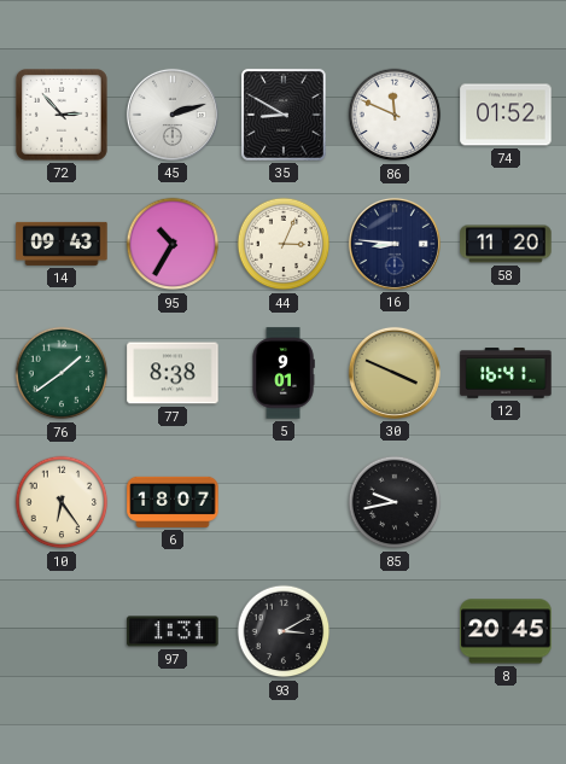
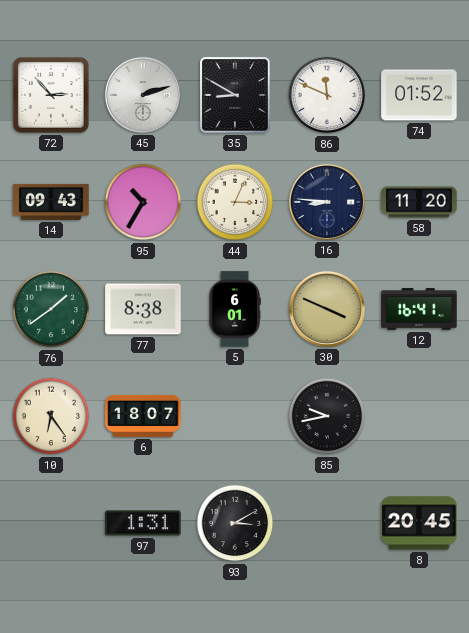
5: 9:01 -> 6:01
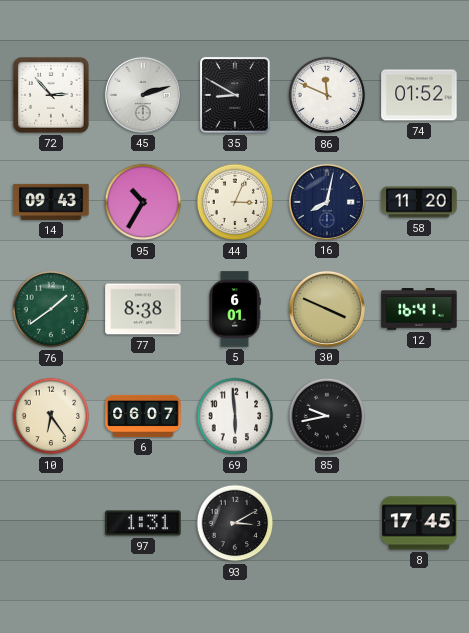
16: 8:46 -> 8:02
6: 18:07 -> 06:07
69: none -> 5:59
8: 20:45 -> 17:45
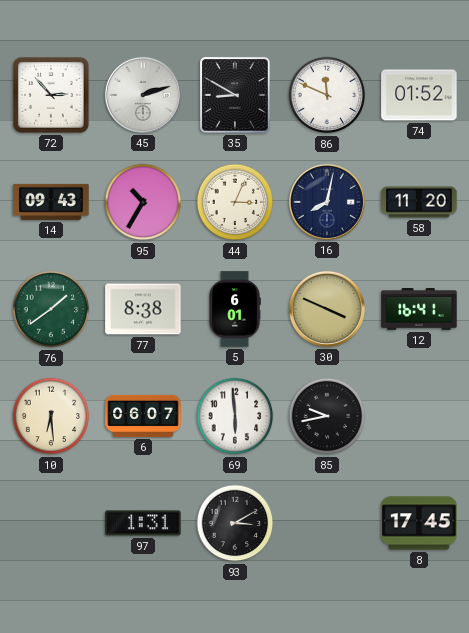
10: 6:24 -> 6:29
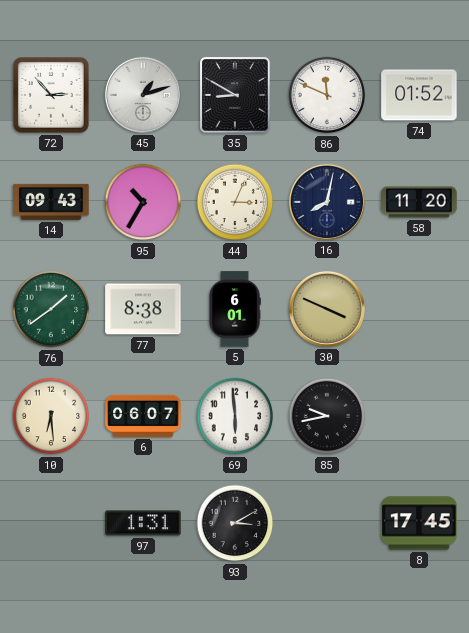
45: 2:12 -> 1:12
12: 16:41 -> none
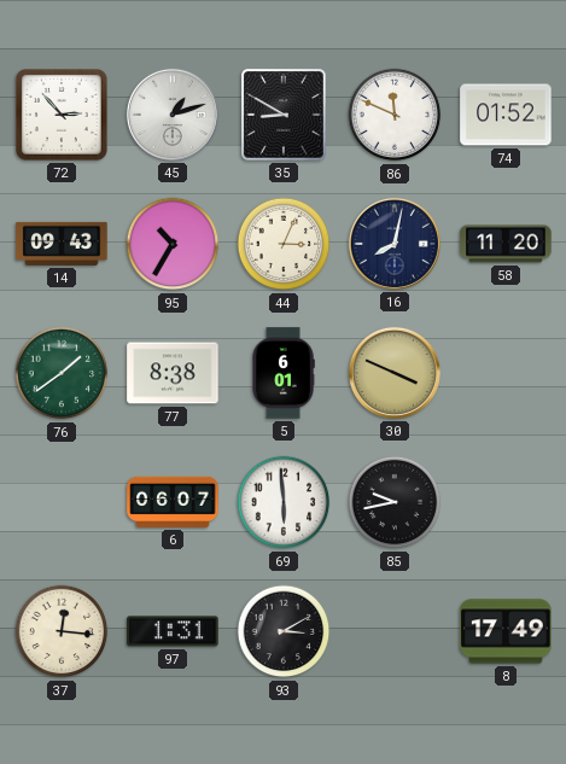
10: 6:29 -> none
37: none -> 12:16
8: 17:45 -> 17:49
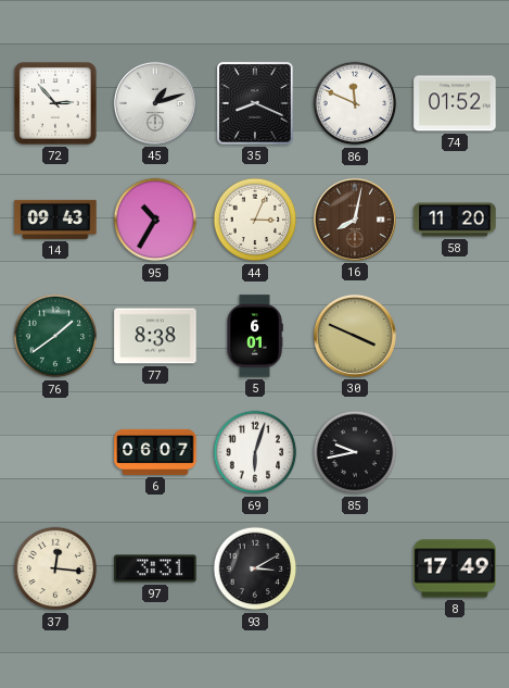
35: 8:50 -> 8:19
16 dial: navy -> brown
69: 5:59 -> 6:03
97: 1:31 -> 3:31
